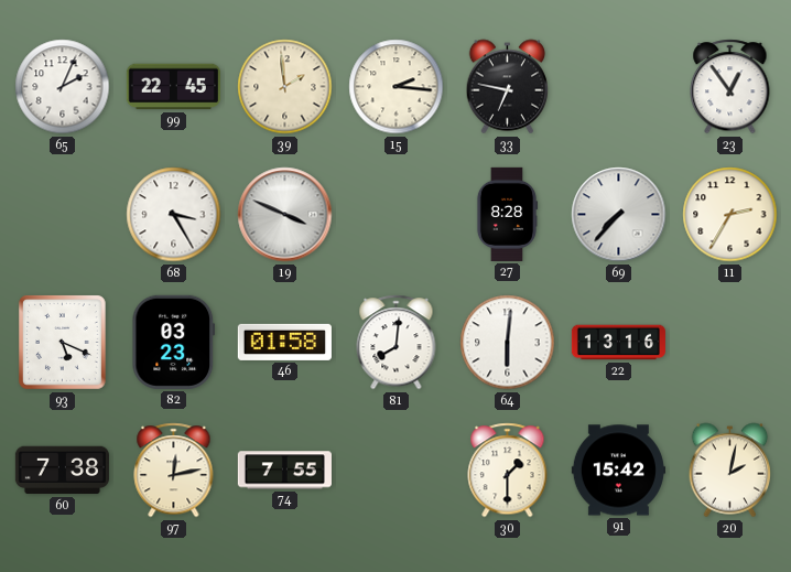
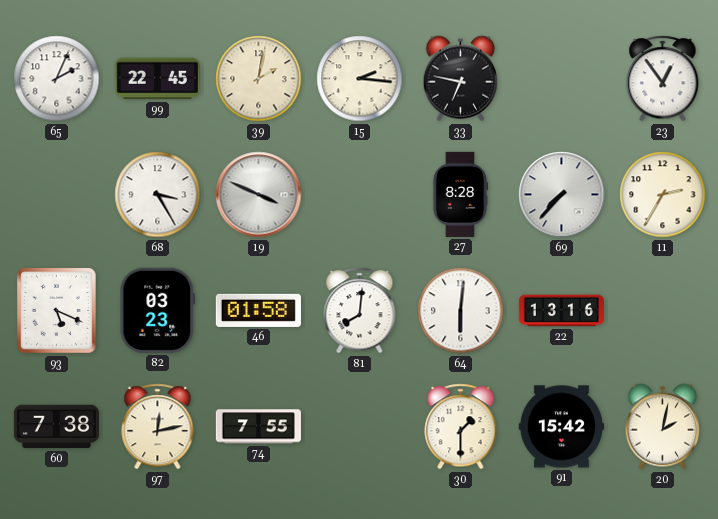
39: 1:59 -> 2:02
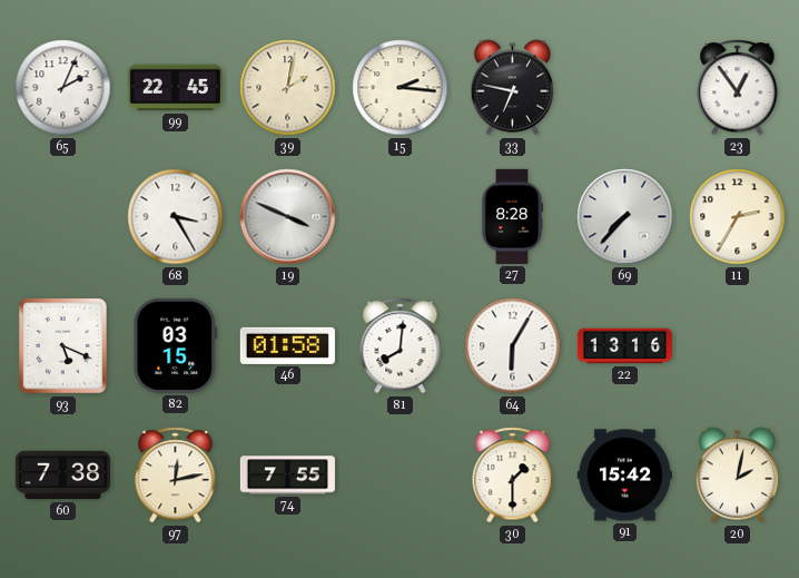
82: 03:23 -> 03:15
64: 6:01 -> 6:05
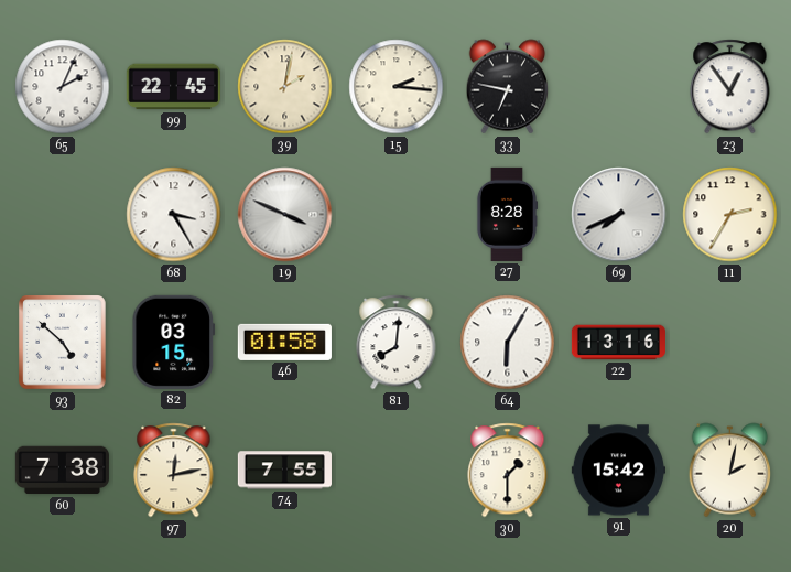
69: 7:37 -> 7:41
93: 5:19 -> 4:52
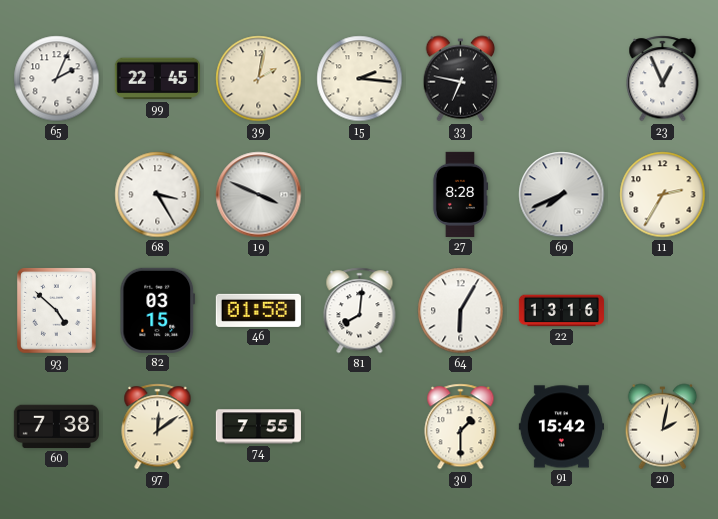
23: 12:54 -> 12:56
97: 12:13 -> 12:09
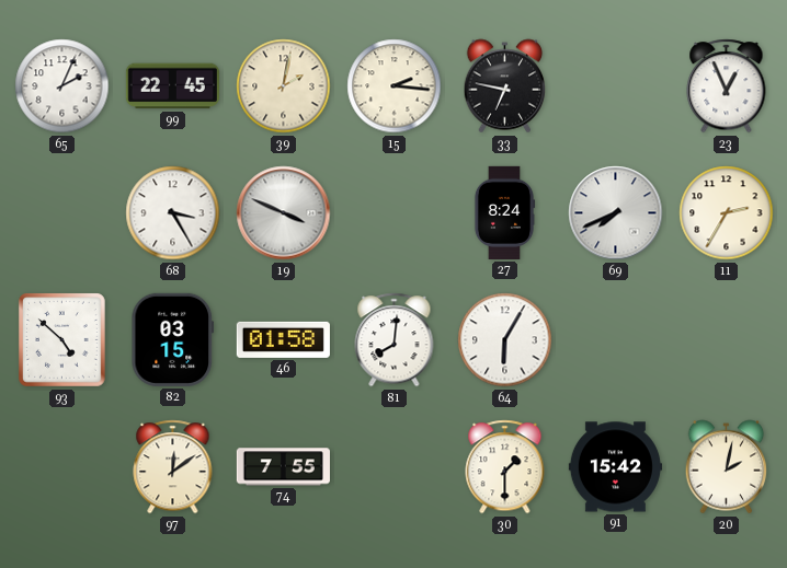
27: 8:28 -> 8:24
22: 13:16 -> none
60: 7:38 -> none
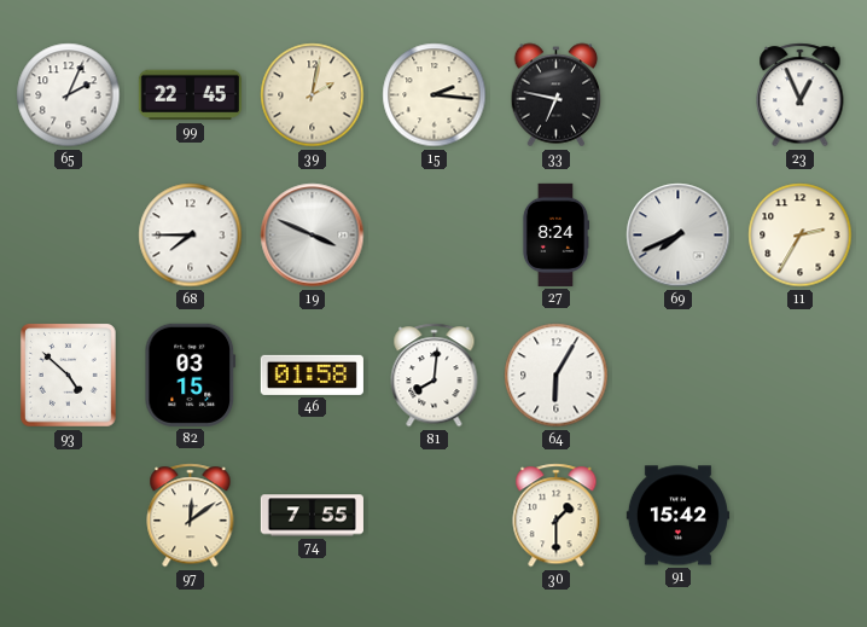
68: 3:25 -> 7:45
20: 2:02 -> none
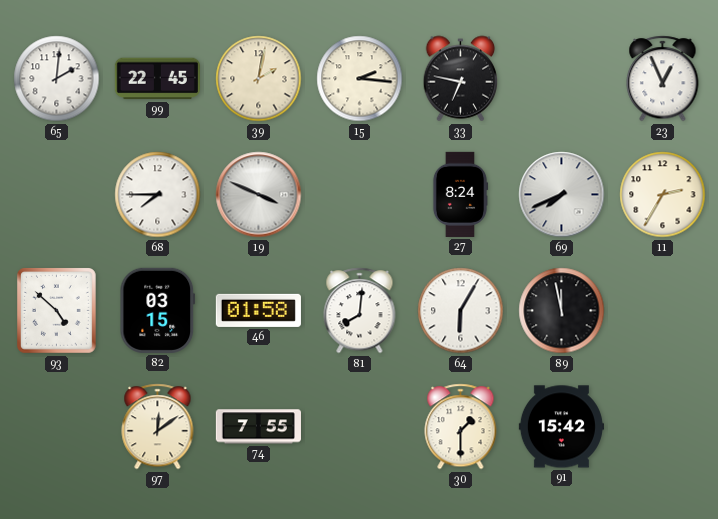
65: 2:04 -> 2:01
89: none -> 11:58
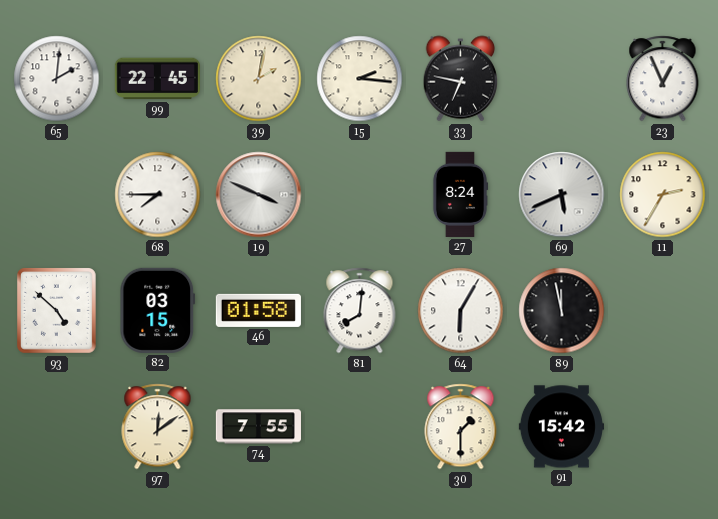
69: 7:41 -> 5:41
